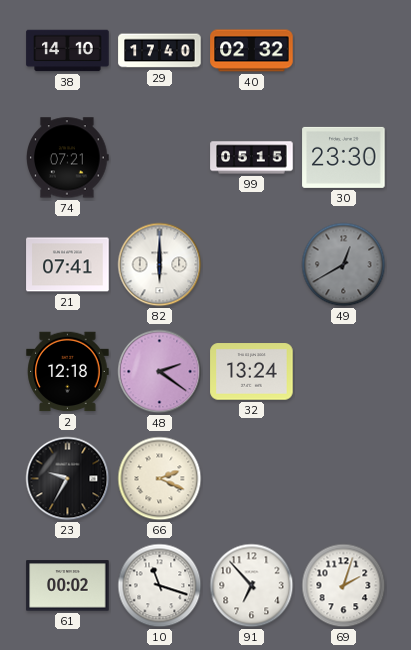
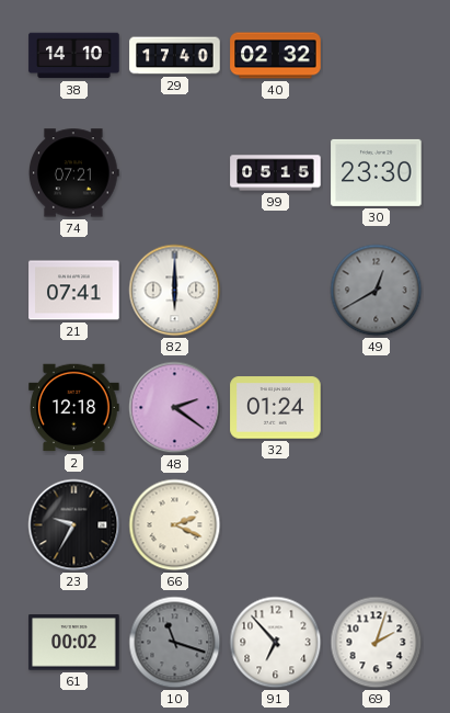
32: 13:24 -> 01:24
10 dial: white -> grey
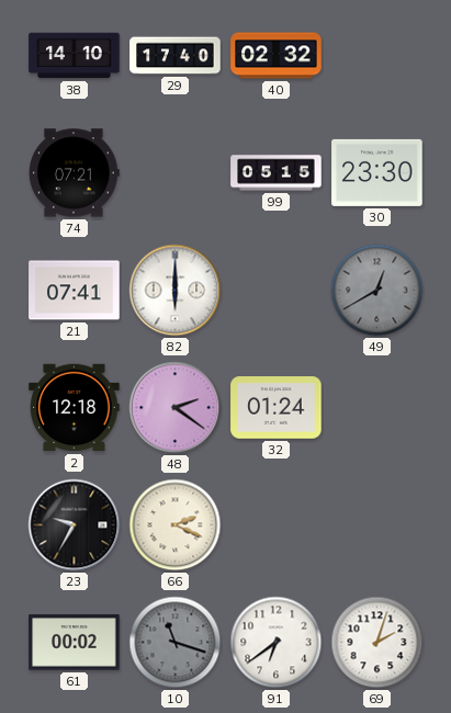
91: 6:53 -> 6:39
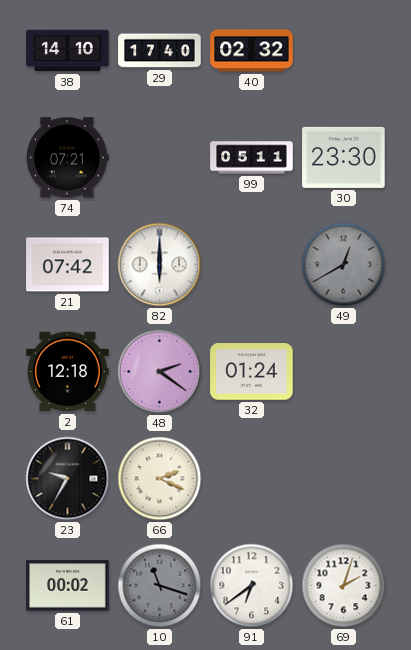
99: 05:15 -> 05:11
21: 07:41 -> 07:42
